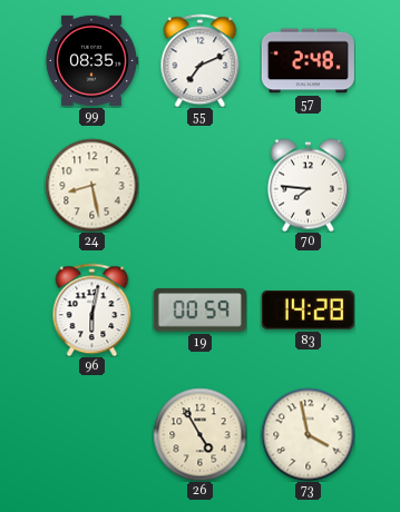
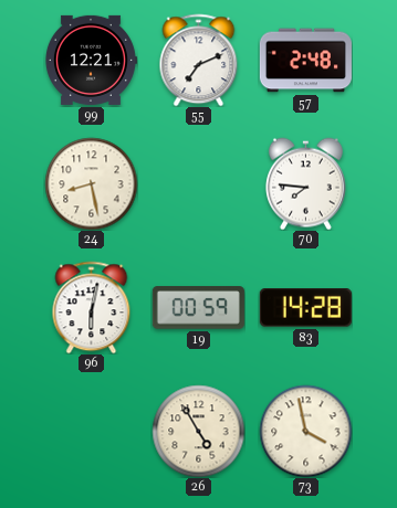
99: 08:35 -> 12:21
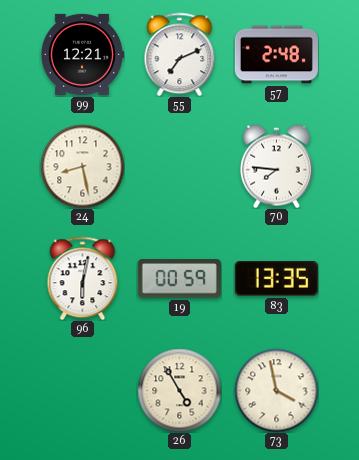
83: 14:28 -> 13:35
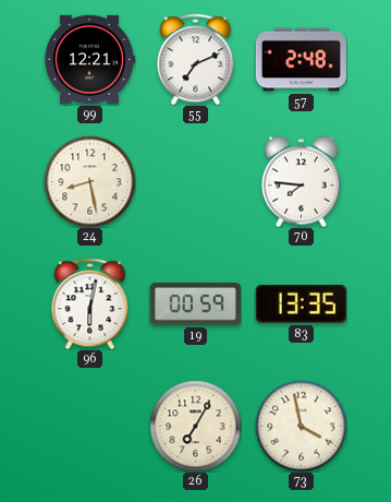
26: 4:55 -> 7:05
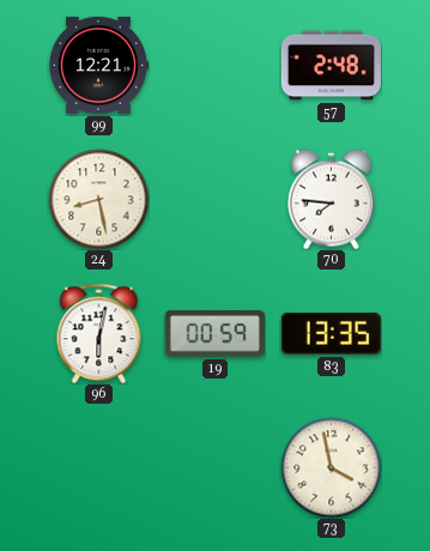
55: 7:11 -> none
26: 7:05 -> none
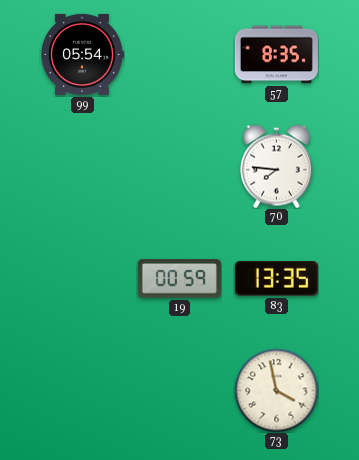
99: 12:21 -> 05:54
57: 2:48 -> 8:35
24: 8:28 -> none
96: 6:02 -> none
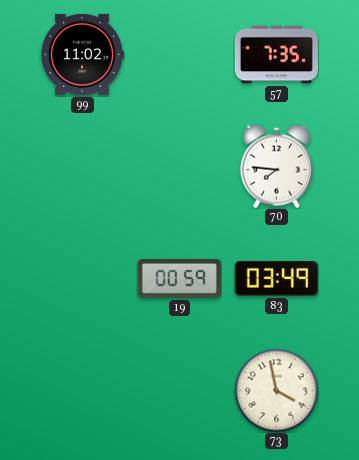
99: 05:54 -> 11:02
57: 8:35 -> 7:35
83: 13:35 -> 03:49
